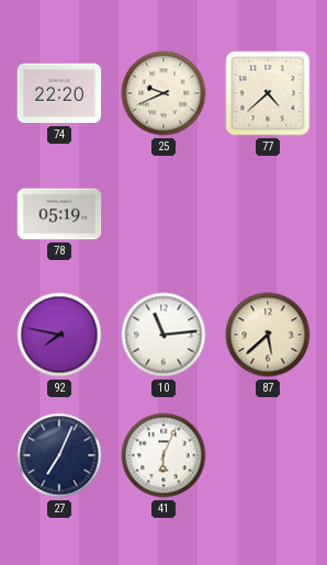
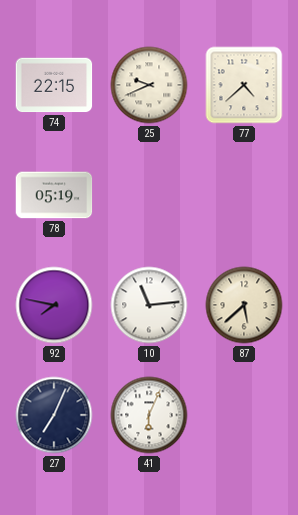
74: 22:20 -> 22:15
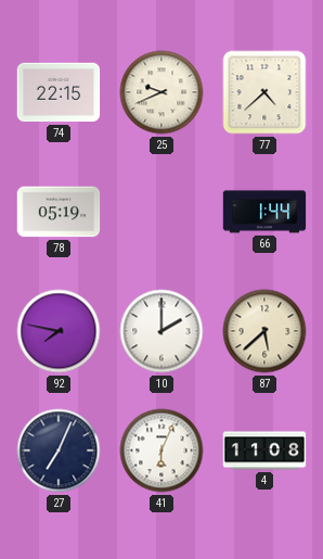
66: none -> 1:44
10: 11:14 -> 2:00
4: none -> 11:08
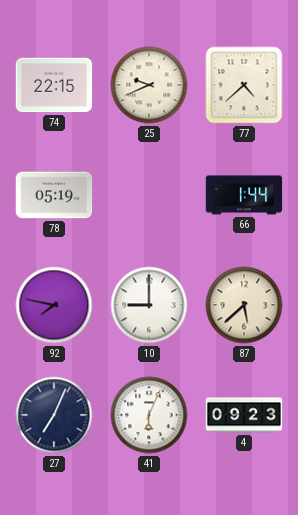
10: 2:00 -> 9:00
4: 11:08 -> 09:23
